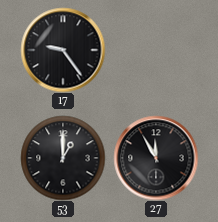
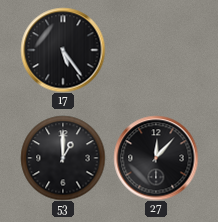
17: 9:24 -> 5:24
27: 11:55 -> 12:07
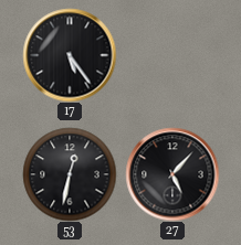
53: 1:00 -> 12:32
27: 12:07 -> 5:07
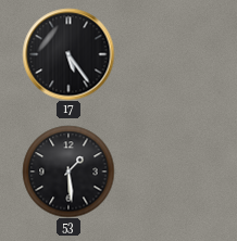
53: 12:32 -> 1:29
27: 5:07 -> none
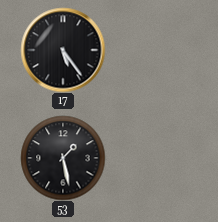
53: 1:29 -> 1:28
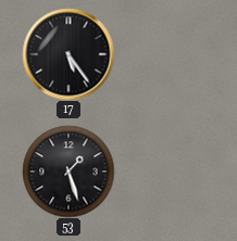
53: 1:28 -> 1:27
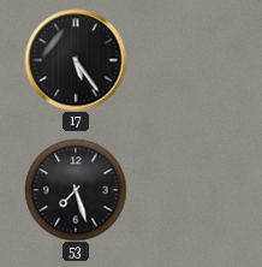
53: 1:27 -> 7:27
